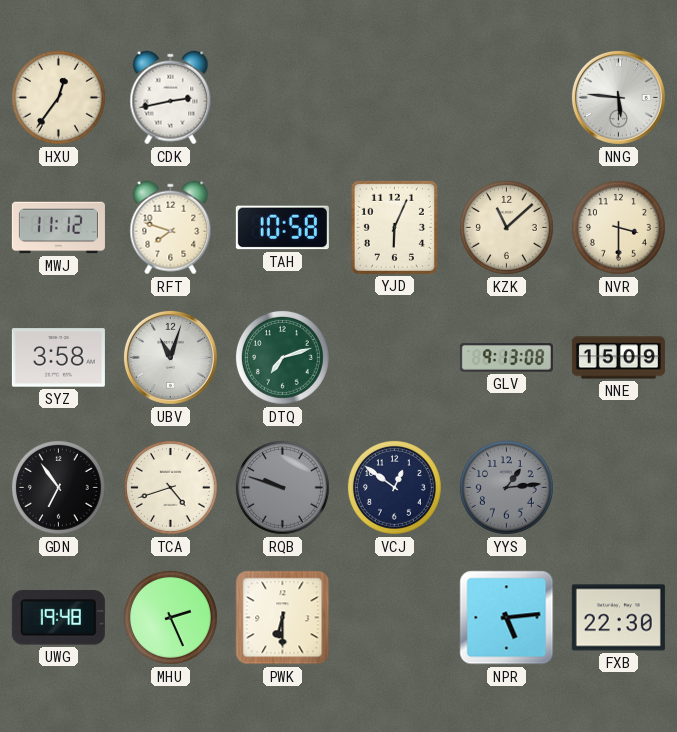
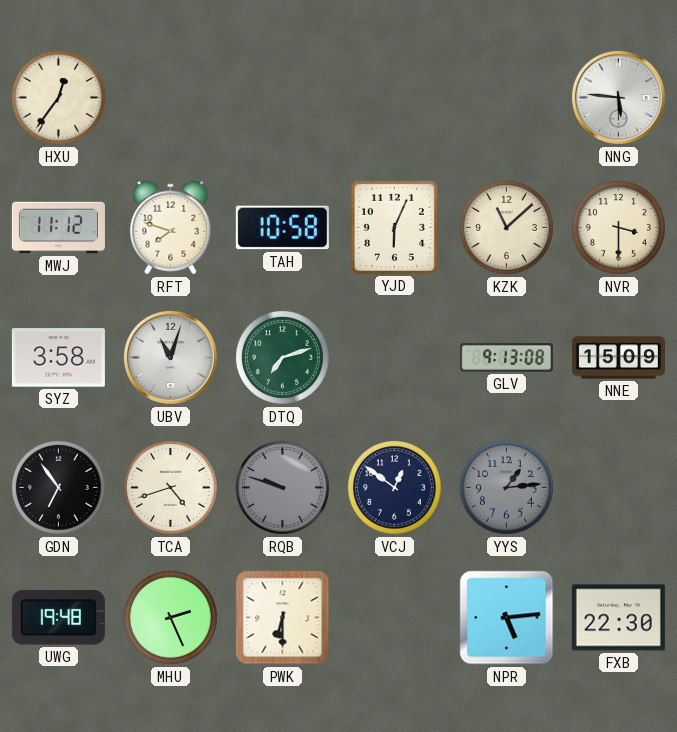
CDK: 2:43 -> none
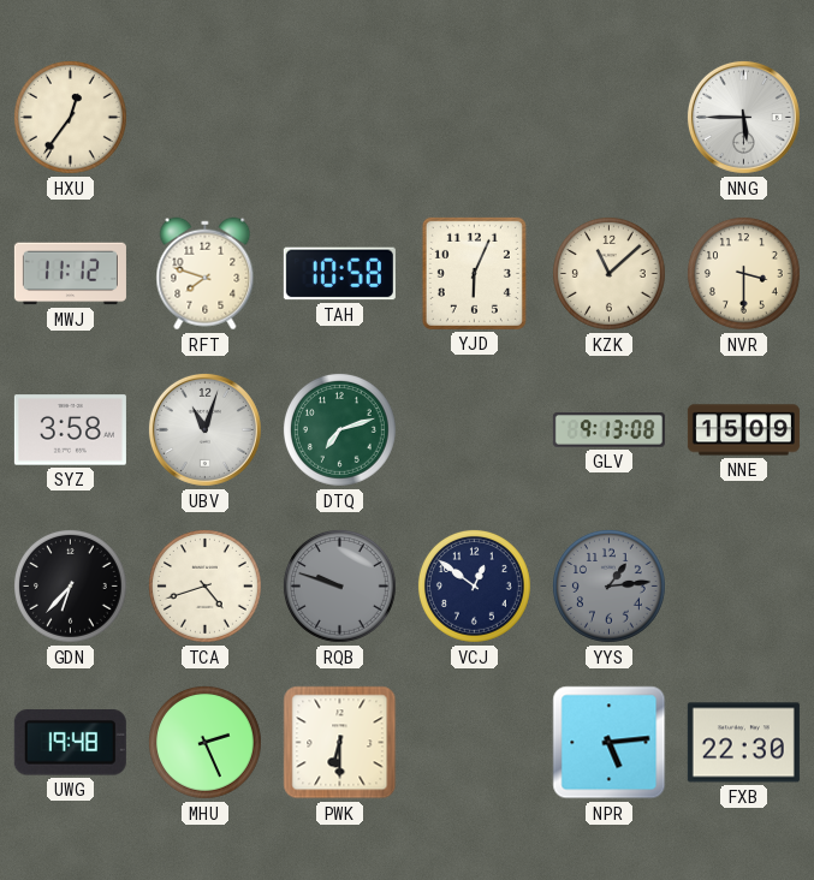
NNG: 5:46 -> 5:45
GDN: 6:54 -> 6:37
